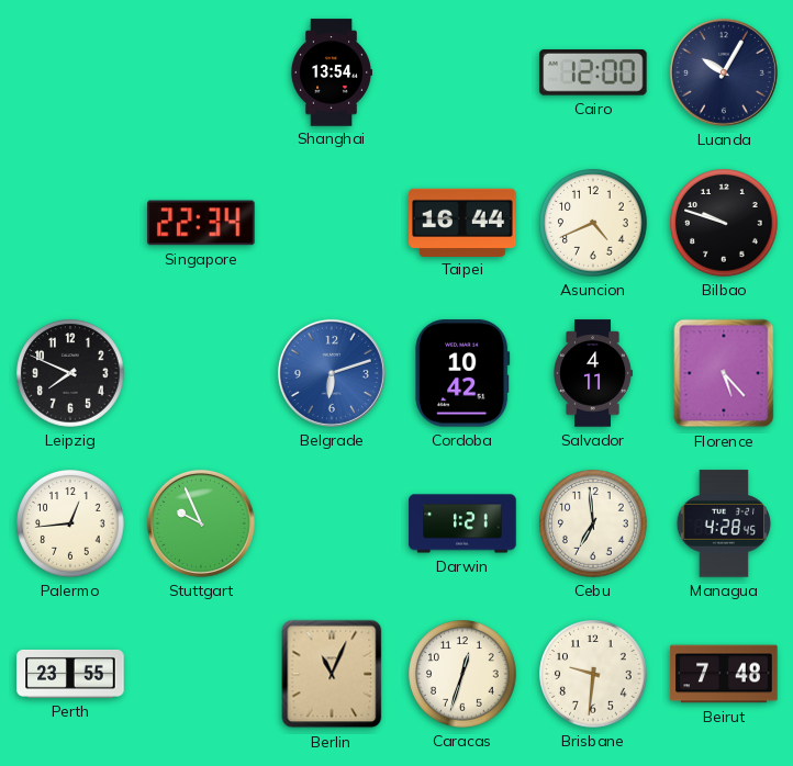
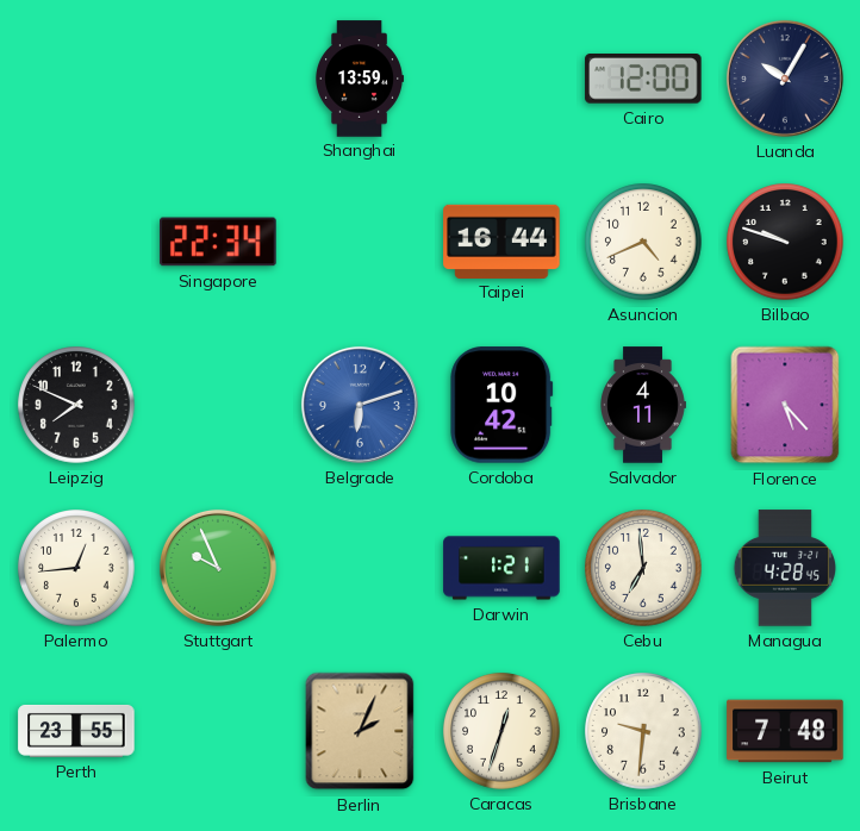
Shanghai: 13:54 -> 13:59
Berlin: 11:04 -> 2:04
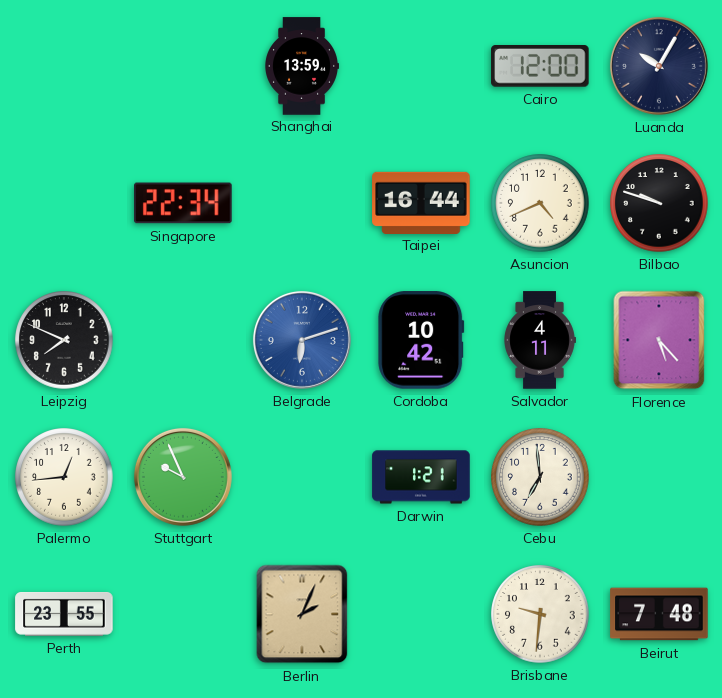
Managua: 4:28 -> none
Caracas: 12:33 -> none
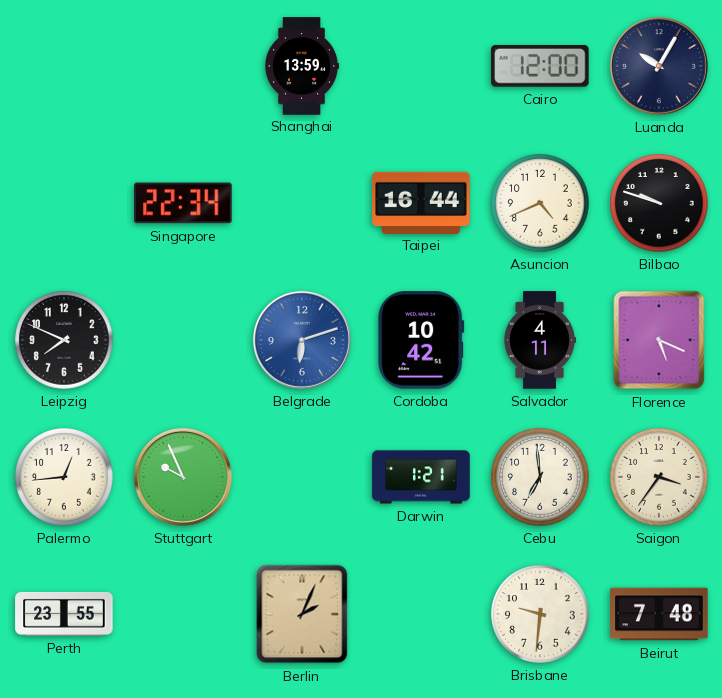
Florence: 5:23 -> 5:19
Saigon: none -> 3:36
